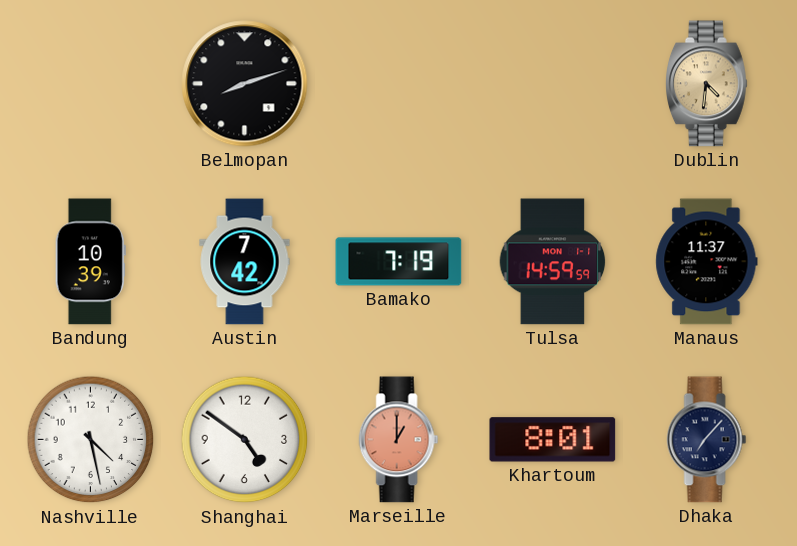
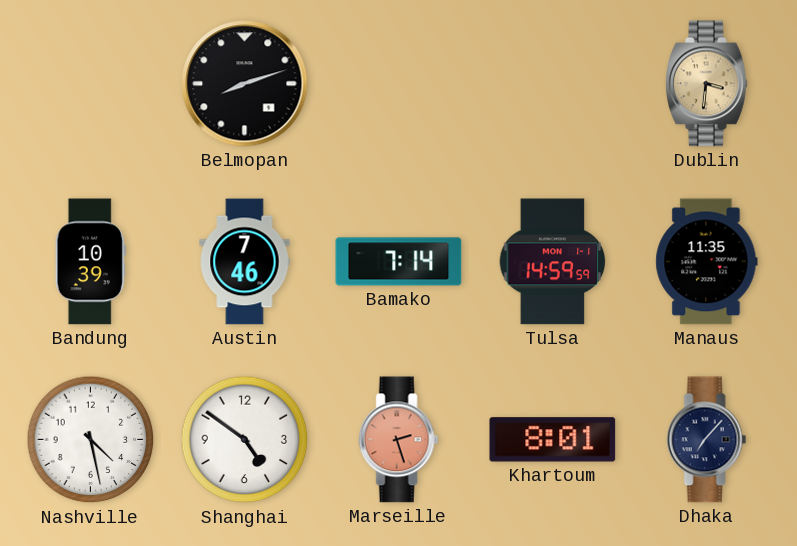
Dublin: 4:31 -> 3:31
Austin: 7:42 -> 7:46
Bamako: 7:19 -> 7:14
Manaus: 11:37 -> 11:35
Marseille: 1:00 -> 2:27
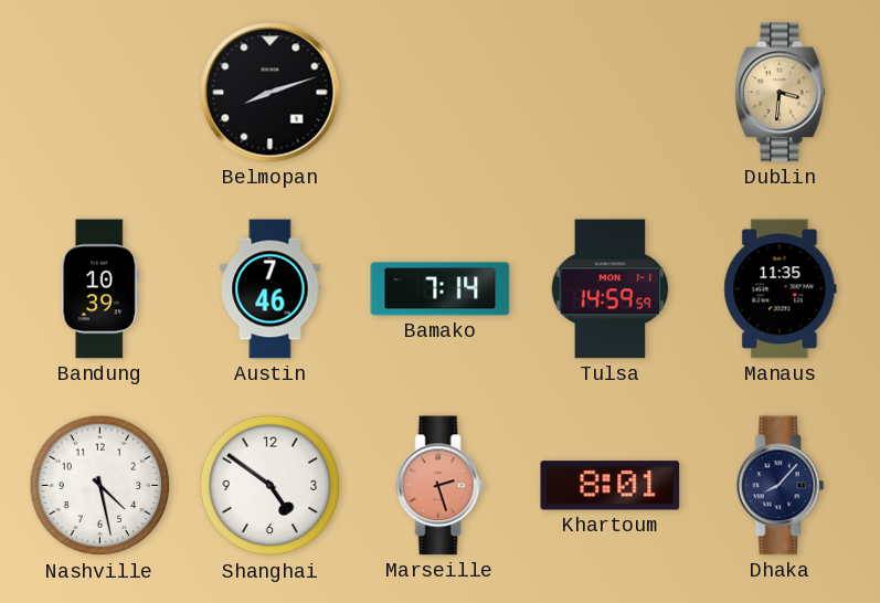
Dhaka: 7:07 -> 8:07
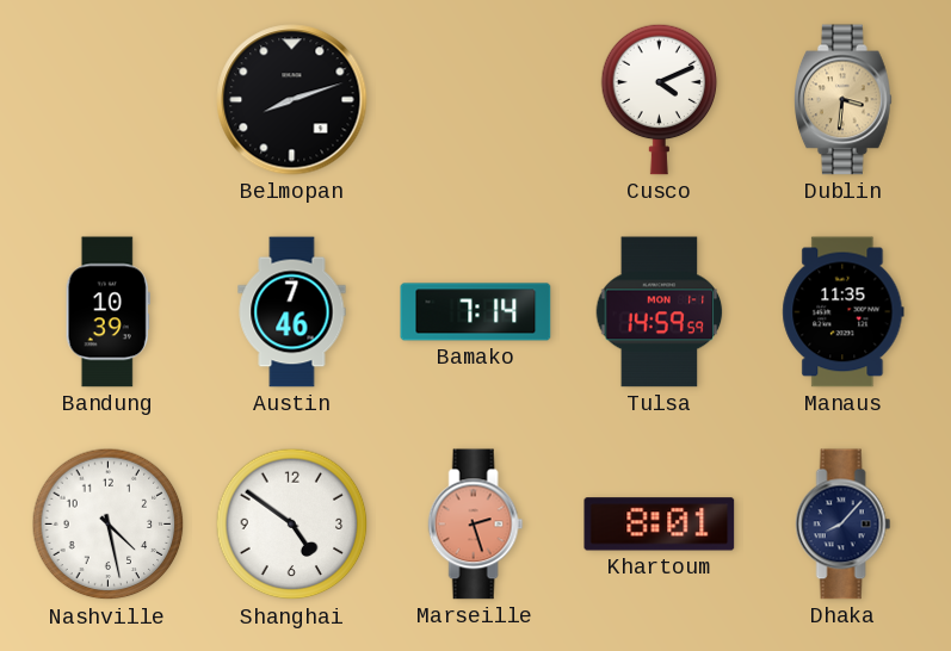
Cusco: none -> 4:11
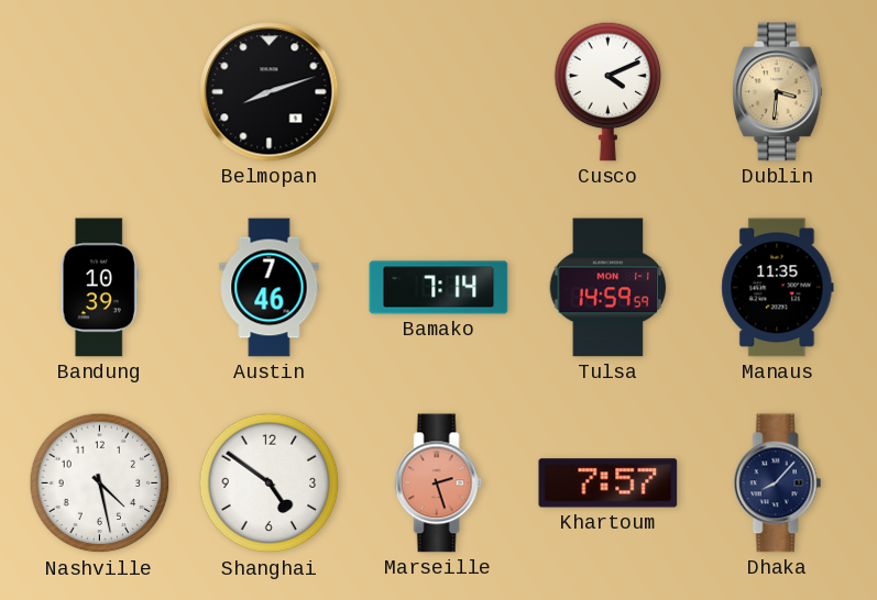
Khartoum: 8:01 -> 7:57
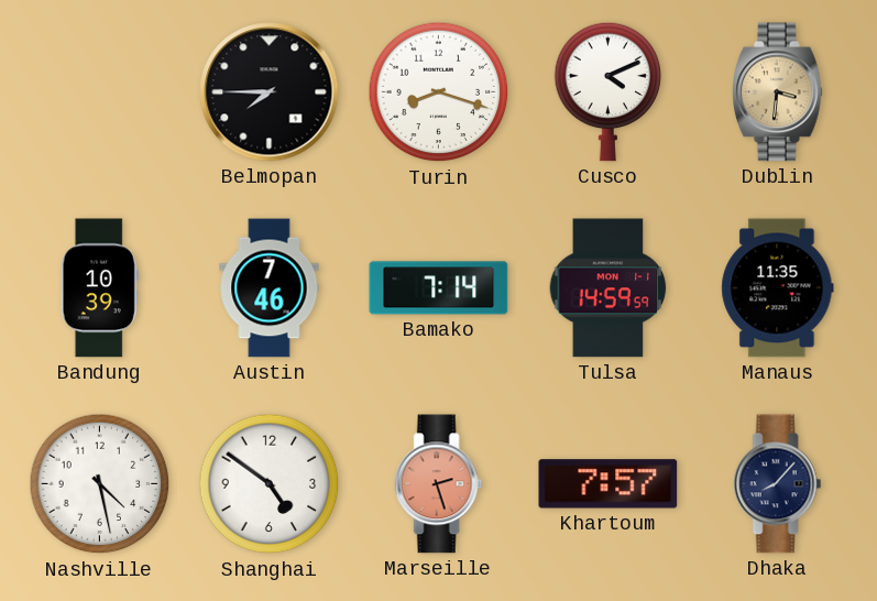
Belmopan: 8:12 -> 7:45
Turin: none -> 8:18
